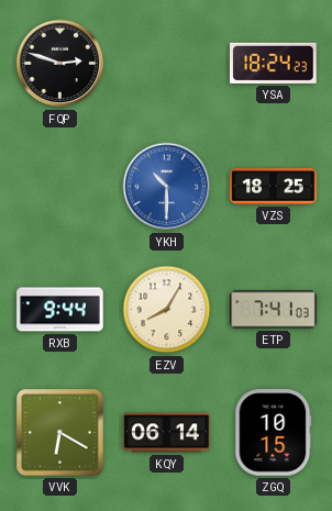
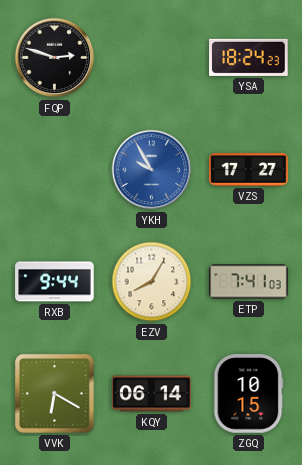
YKH: 10:30 -> 9:55
VZS: 18:25 -> 17:27
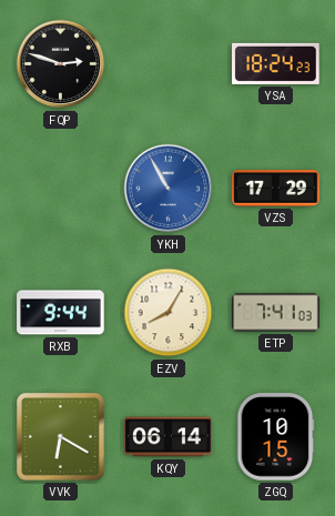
YKH: 9:55 -> 10:55
VZS: 17:27 -> 17:29
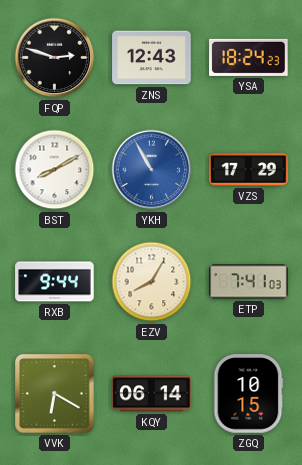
ZNS: none -> 12:43
BST: none -> 8:10
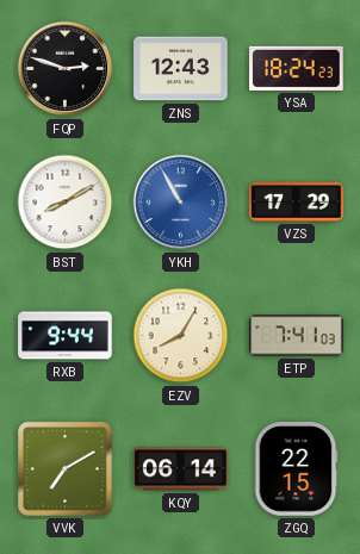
VVK: 6:20 -> 7:10
ZGQ: 10:15 -> 22:15
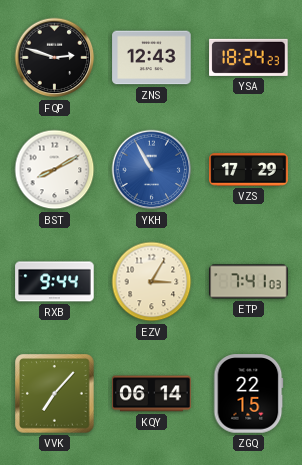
EZV: 8:05 -> 3:05
VVK: 7:10 -> 7:07
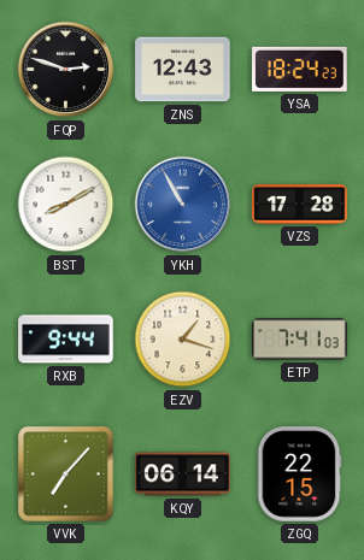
VZS: 17:29 -> 17:28
EZV: 3:05 -> 1:18
